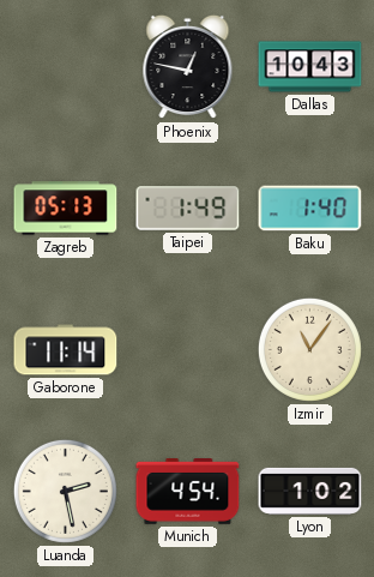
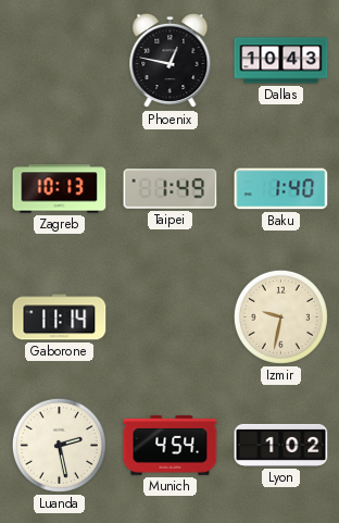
Zagreb: 05:13 -> 10:13
Izmir: 11:06 -> 9:32
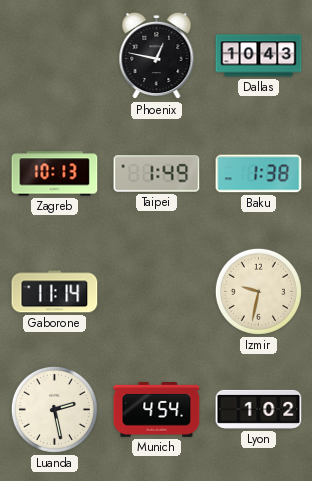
Baku: 1:40 -> 1:38
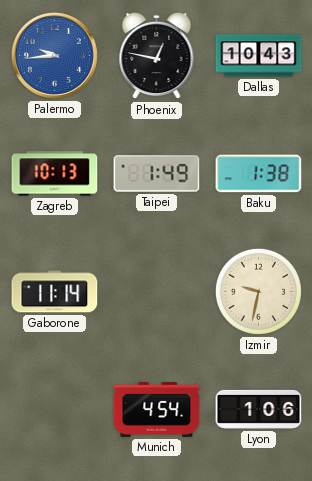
Palermo: none -> 9:44
Luanda: 2:28 -> none
Lyon: 1:02 -> 1:06
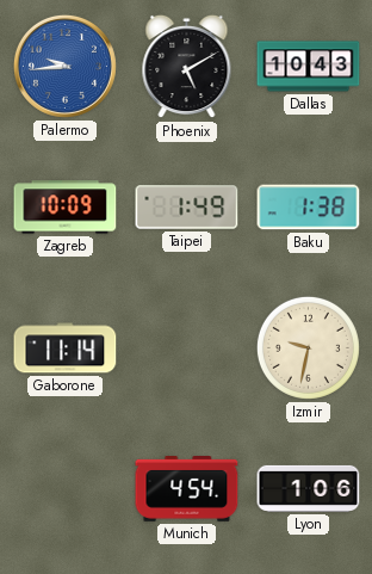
Phoenix: 12:47 -> 5:10
Zagreb: 10:13 -> 10:09
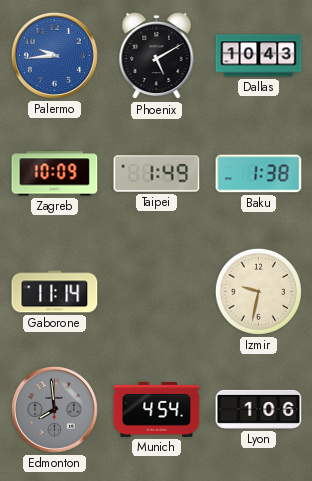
Edmonton: none -> 7:59
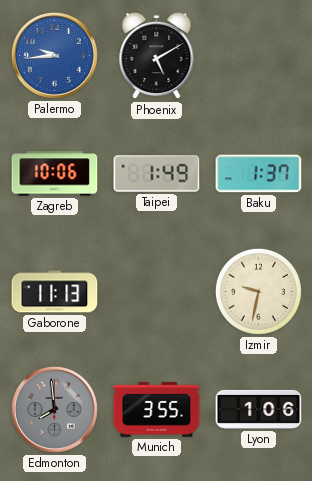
Dallas: 10:43 -> none
Zagreb: 10:09 -> 10:06
Baku: 1:38 -> 1:37
Gaborone: 11:14 -> 11:13
Munich: 4:54 -> 3:55
